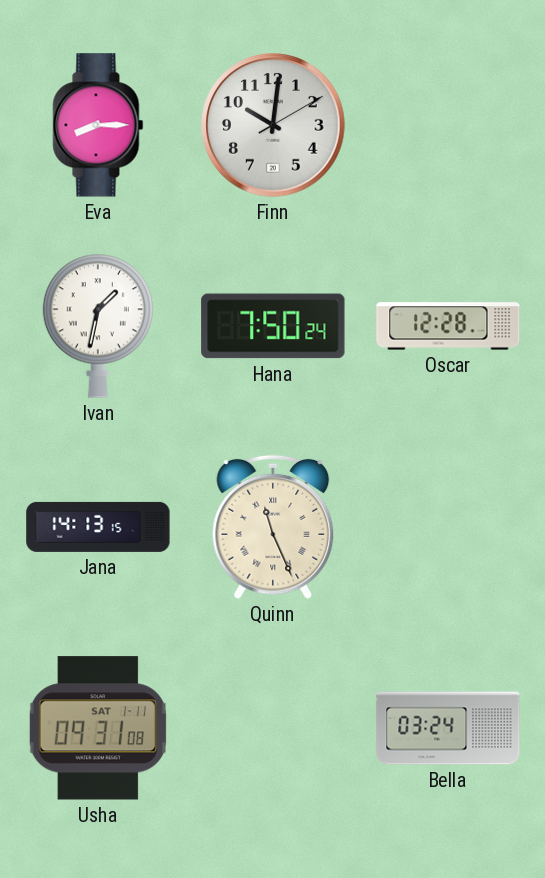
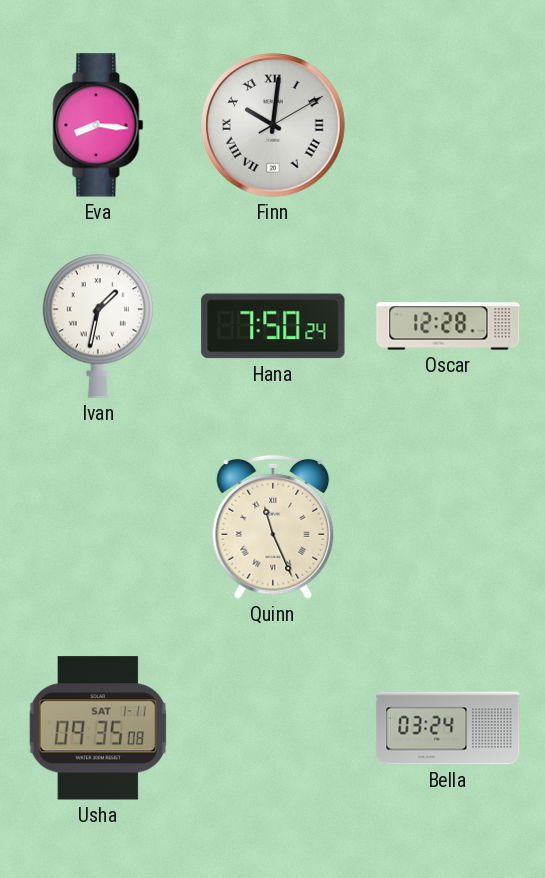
Eva: 8:15 -> 8:16
Finn numerals: Arabic -> Roman
Jana: 14:13 -> none
Usha: 09:31 -> 09:35
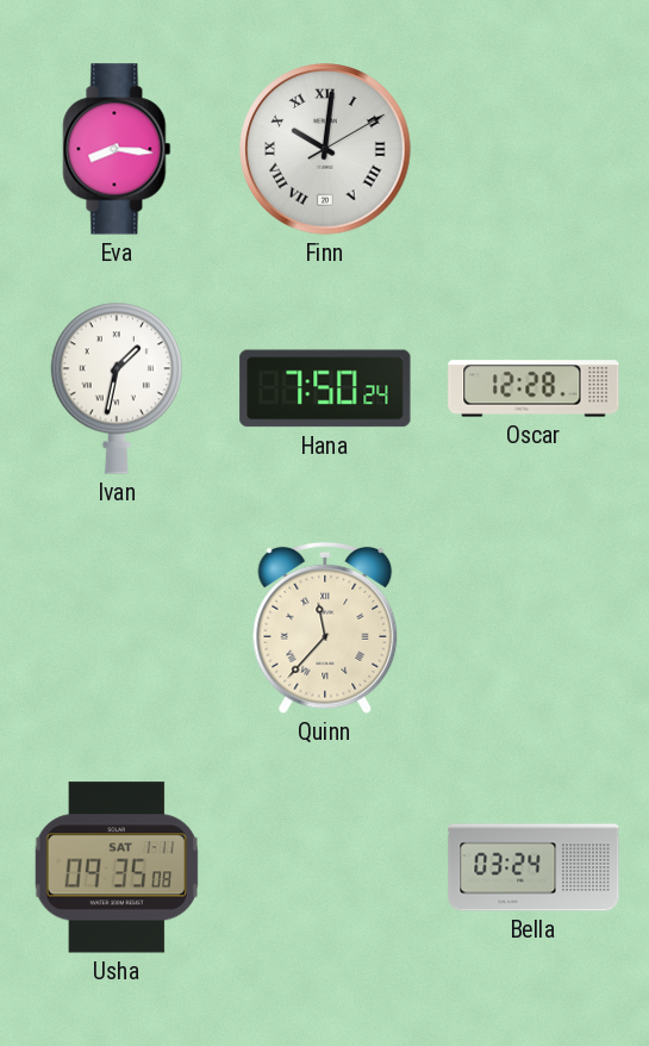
Quinn: 11:26 -> 11:37
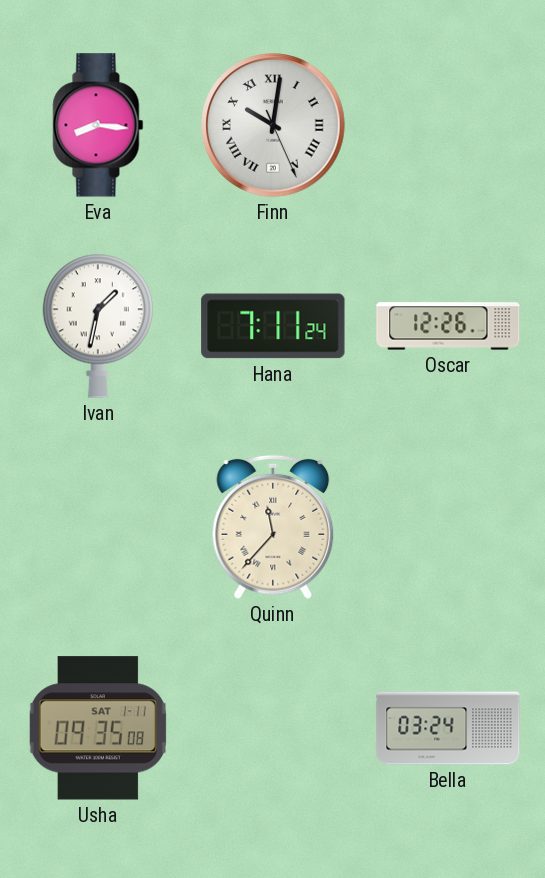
Finn: 10:01:10 -> 10:01:26
Hana: 7:50 -> 7:11
Oscar: 12:28 -> 12:26
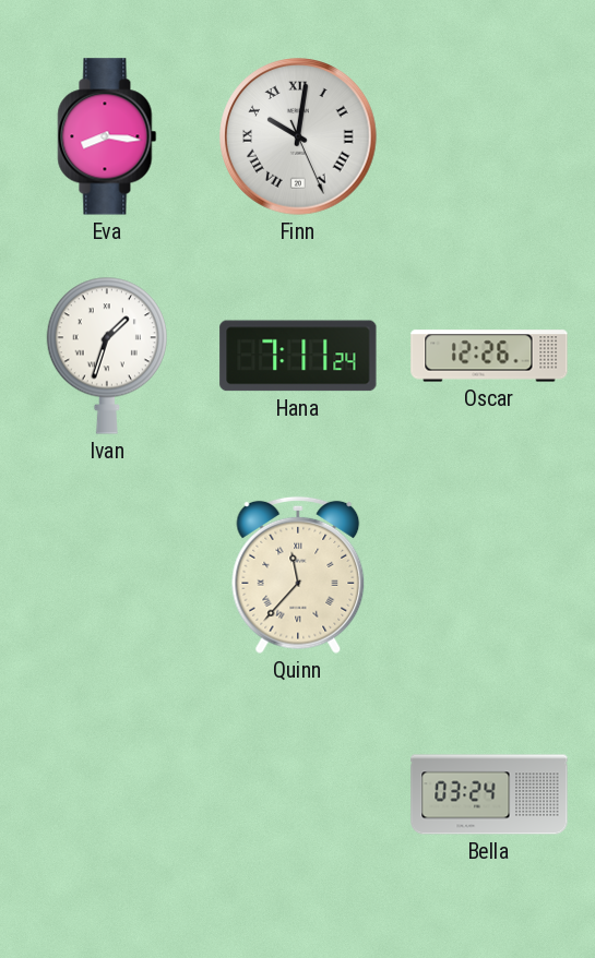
Ivan: 1:32 -> 1:33
Usha: 09:35 -> none
